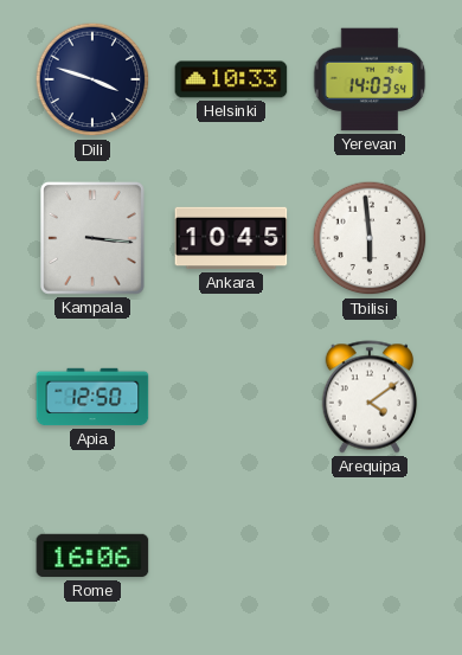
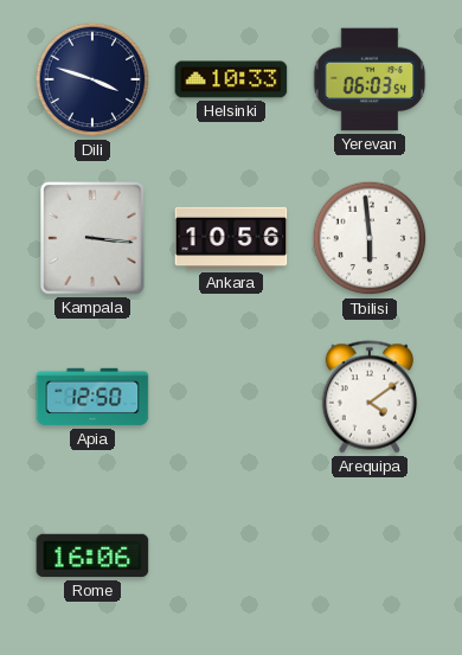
Yerevan: 14:03 -> 06:03
Ankara: 10:45 -> 10:56
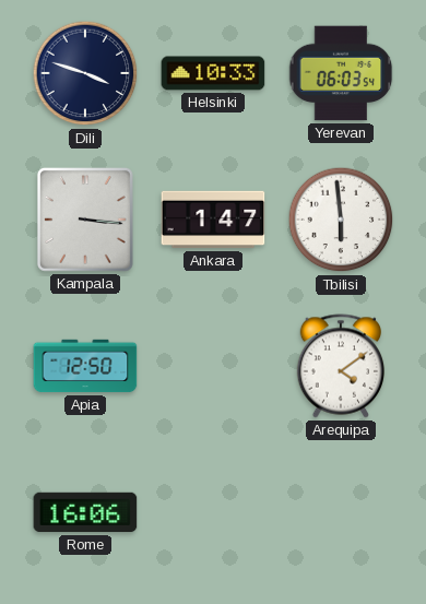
Ankara: 10:56 -> 1:47
